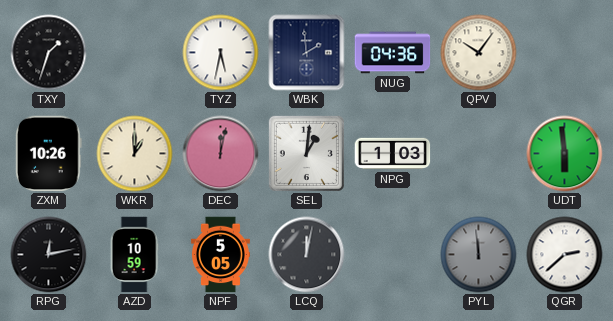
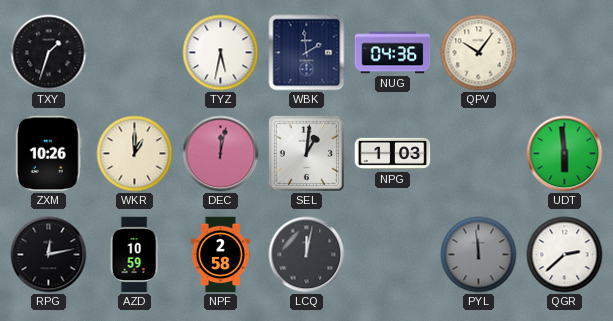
NPF: 5:05 -> 2:58
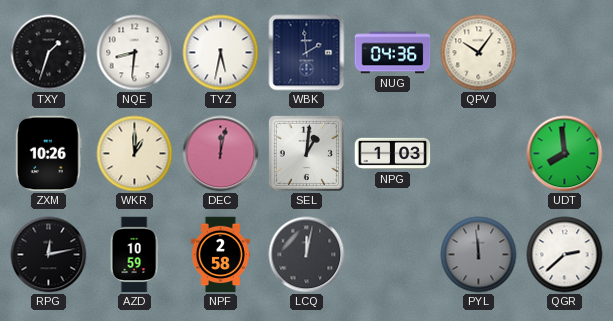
NQE: none -> 8:31
UDT: 5:59 -> 7:59
